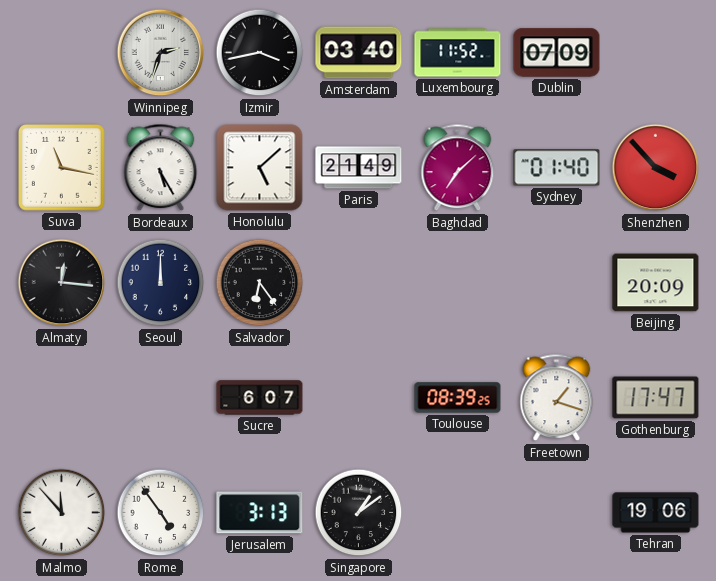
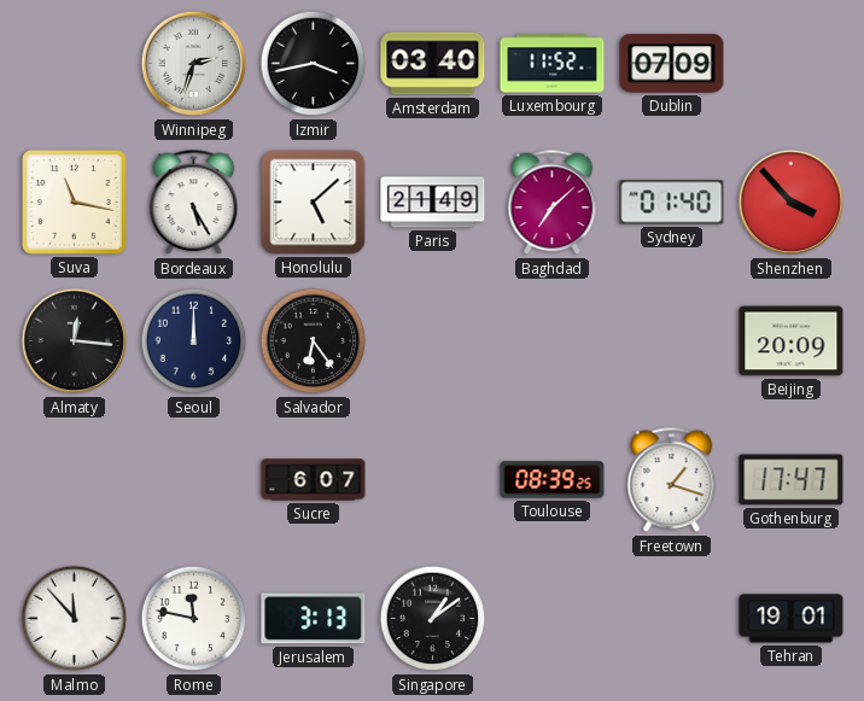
Rome: 4:54 -> 11:47
Tehran: 19:06 -> 19:01
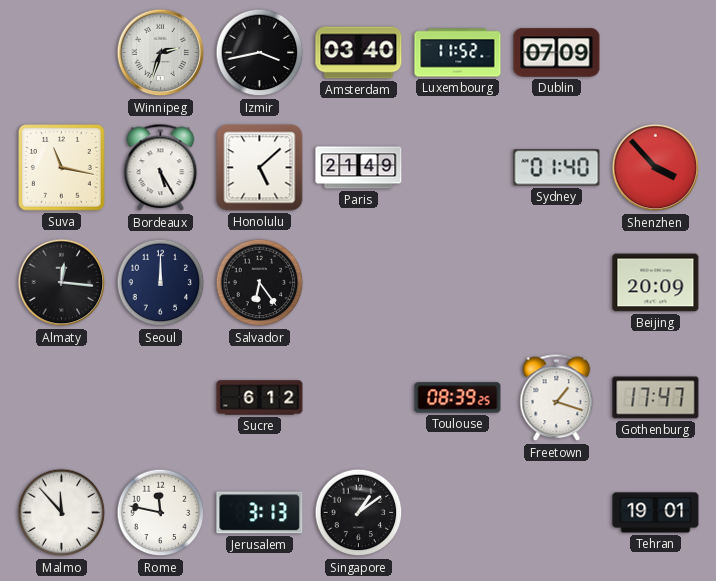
Baghdad: 7:08 -> none
Sucre: 6:07 -> 6:12
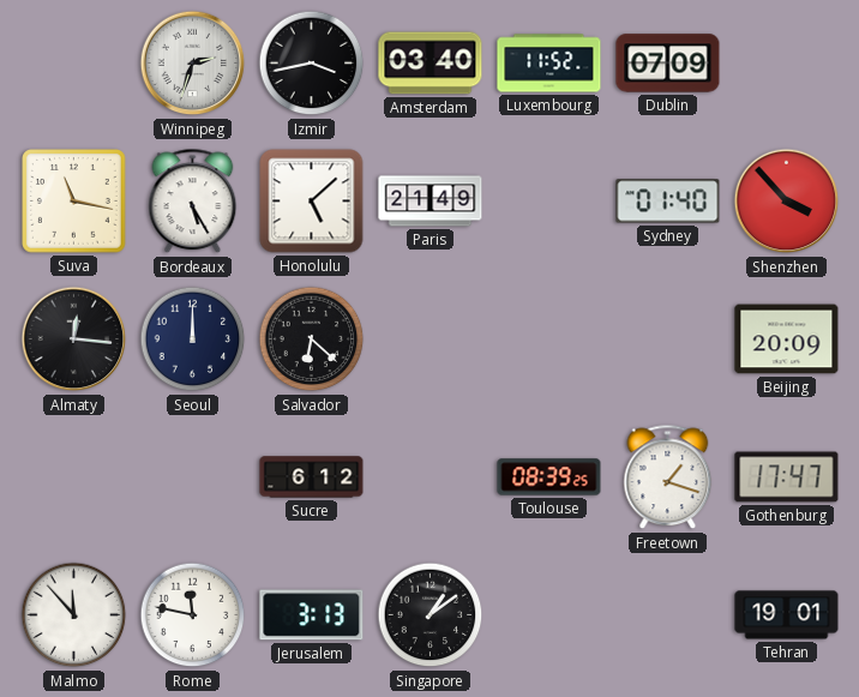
Salvador: 6:24 -> 6:22
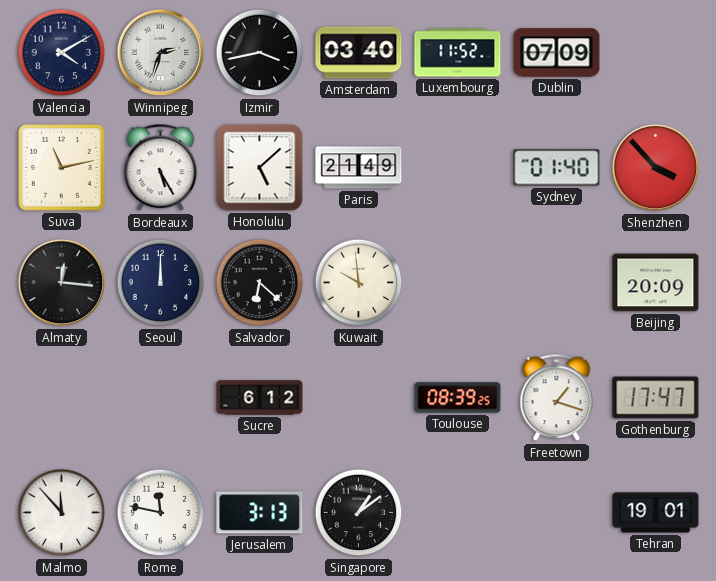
Valencia: none -> 4:10
Suva: 11:17 -> 11:13
Kuwait: none -> 9:59
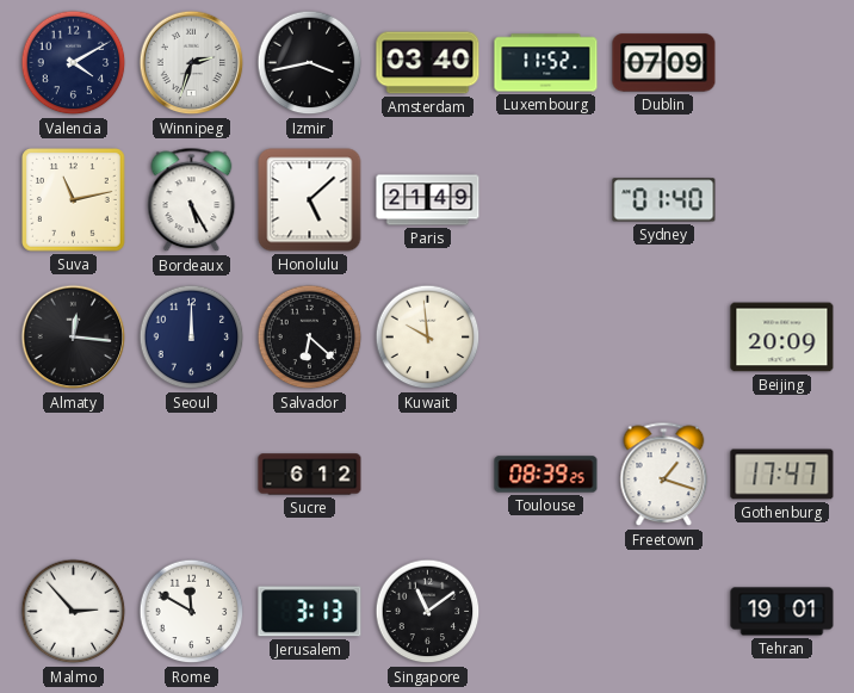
Shenzhen: 3:53 -> none
Malmo: 11:53 -> 2:53
Rome: 11:47 -> 11:50
Singapore: 1:09 -> 11:09
